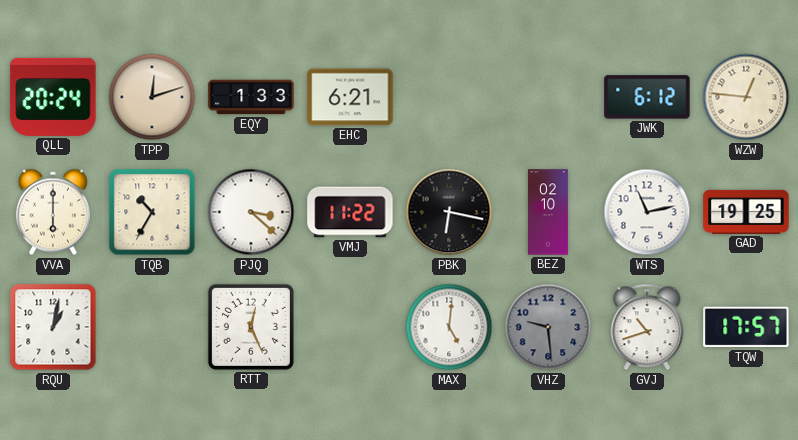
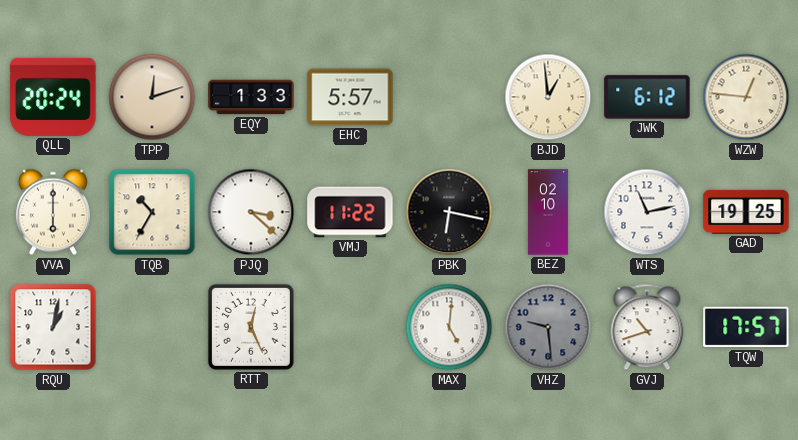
EHC: 6:21 -> 5:57
BJD: none -> 12:59
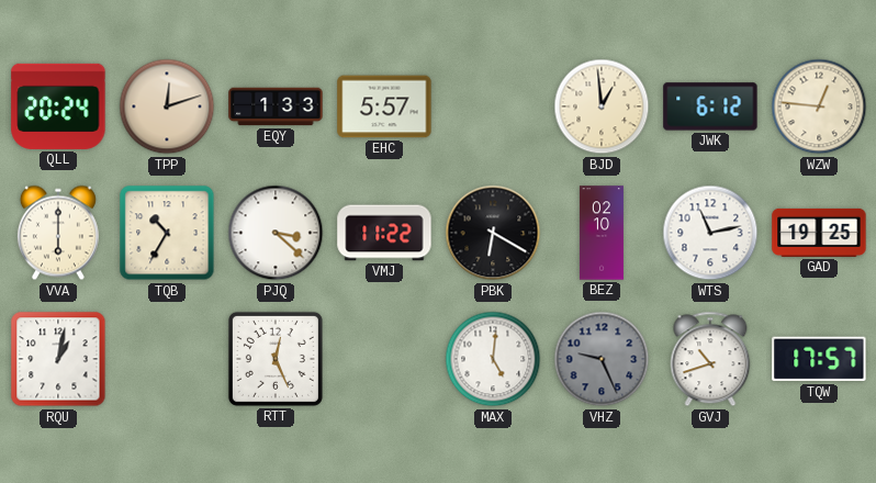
PBK: 6:17 -> 6:20
VHZ: 9:29 -> 9:26
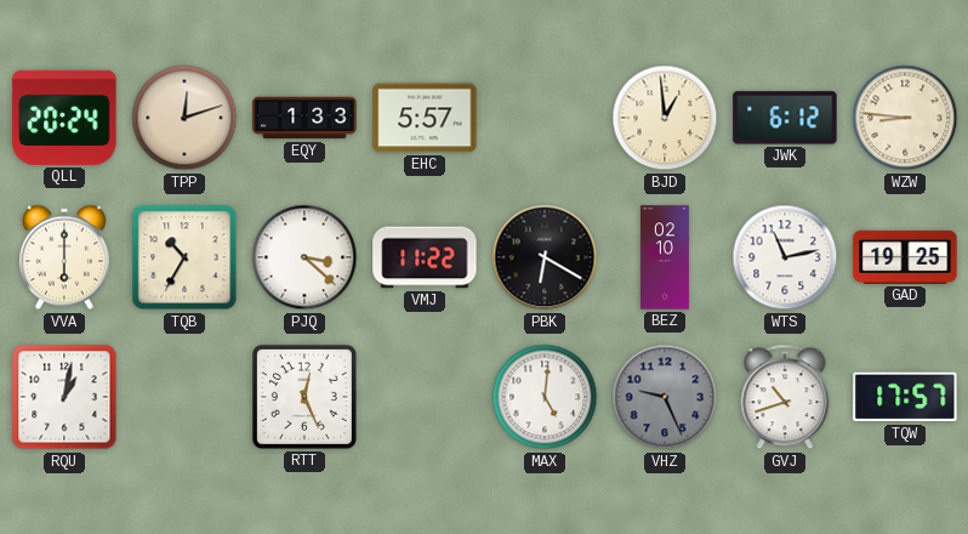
WZW: 12:46 -> 8:46
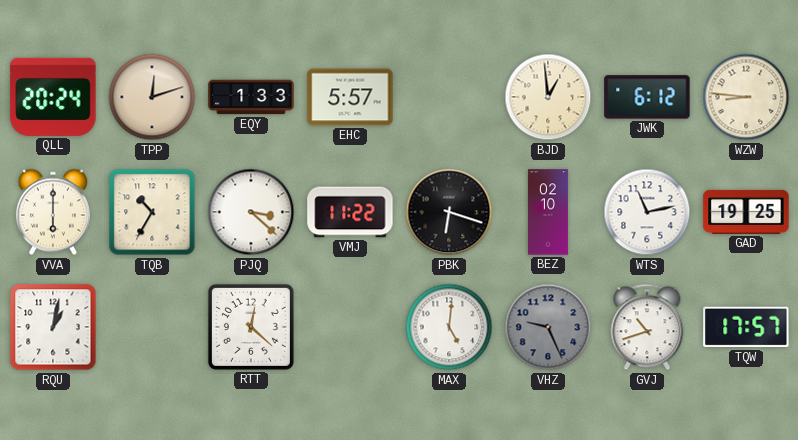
PBK: 6:20 -> 6:18
RTT: 12:26 -> 12:22
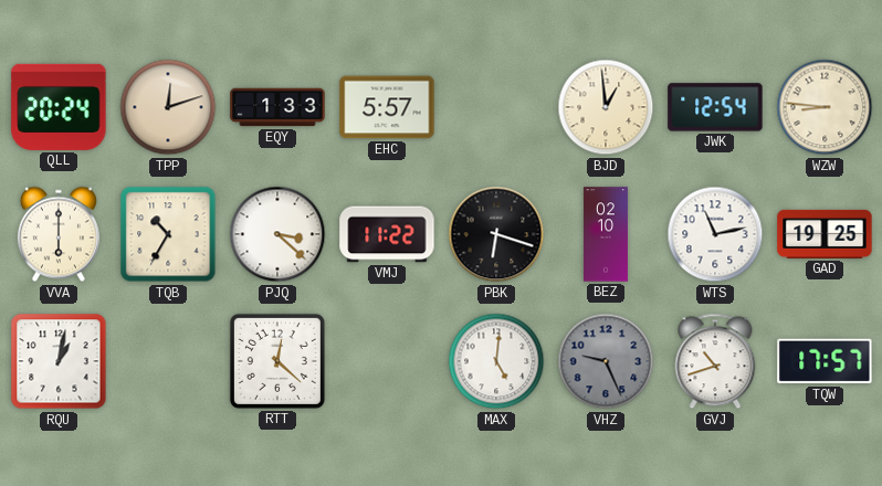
JWK: 6:12 -> 12:54
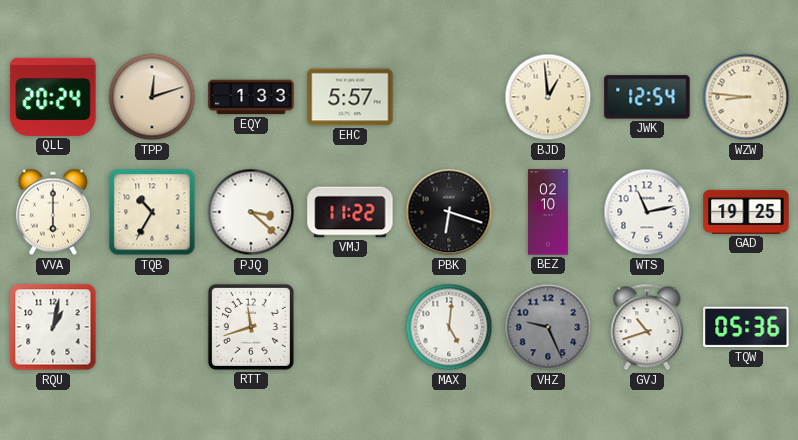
RTT: 12:22 -> 11:42
TQW: 17:57 -> 05:36
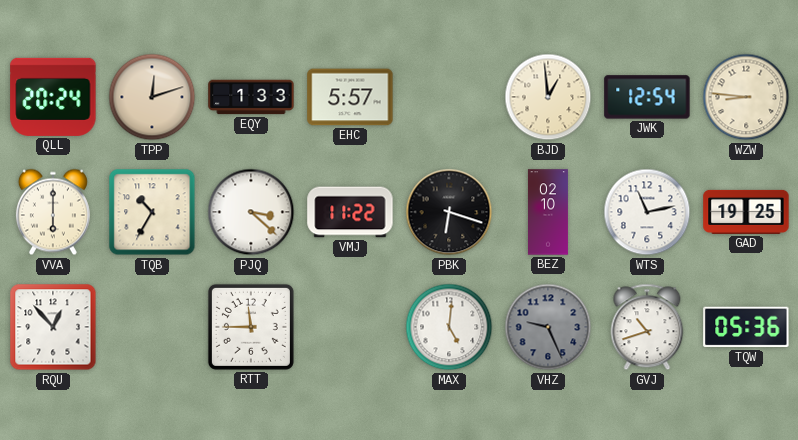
RQU: 1:02 -> 12:53
RTT: 11:42 -> 11:45
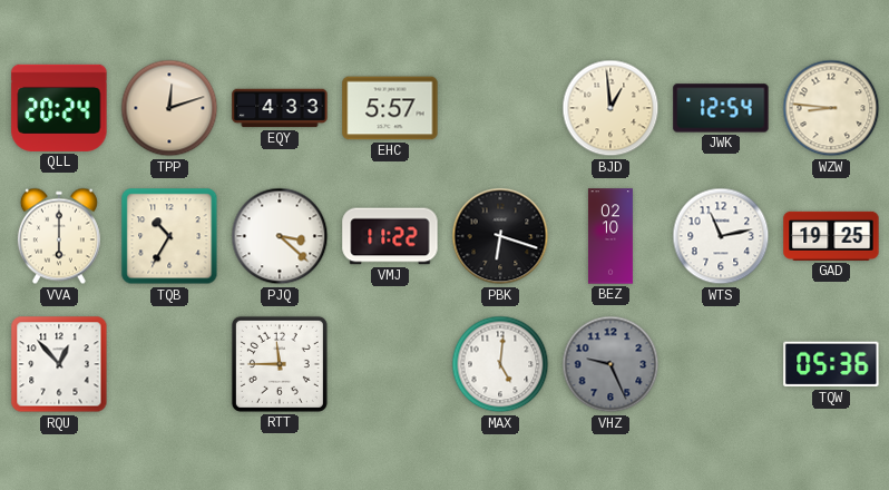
EQY: 1:33 -> 4:33
GVJ: 10:42 -> none
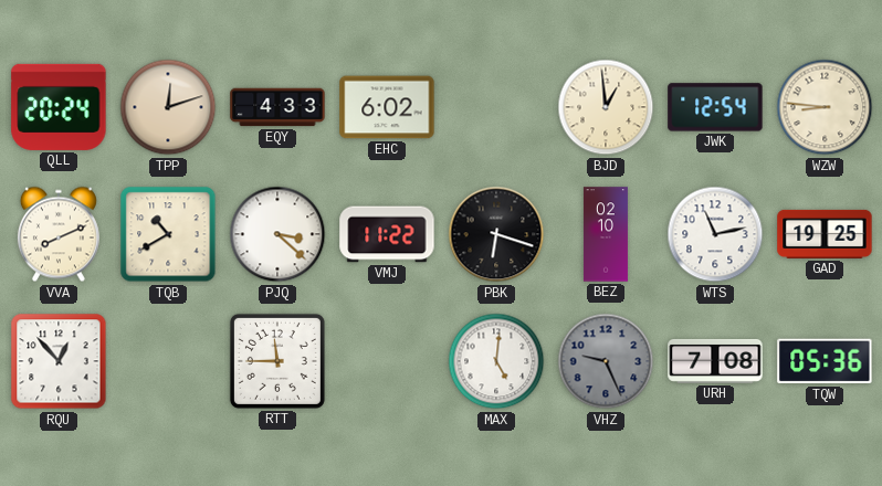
EHC: 5:57 -> 6:02
VVA: 6:00 -> 8:11
TQB: 10:35 -> 10:40
URH: none -> 7:08
